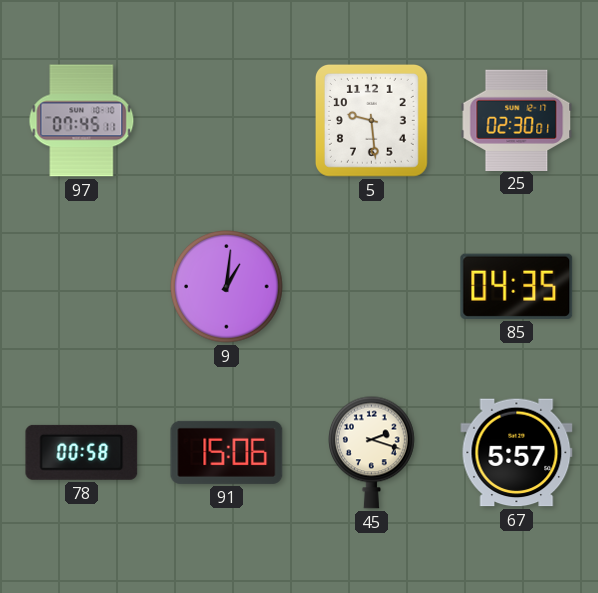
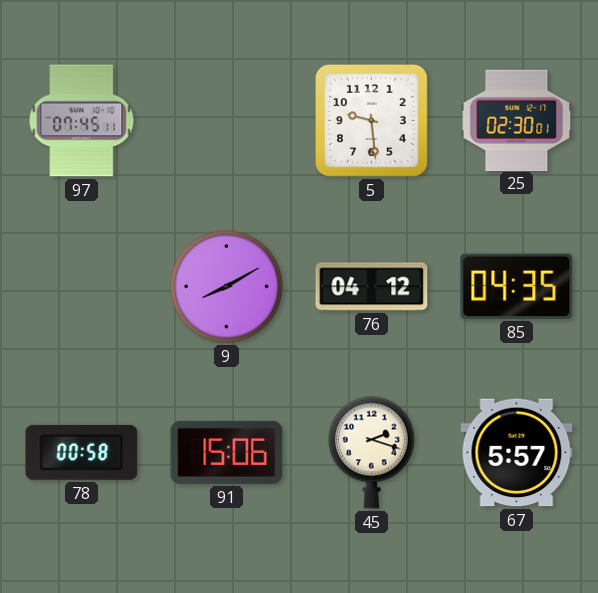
9: 1:01 -> 8:10
76: none -> 04:12
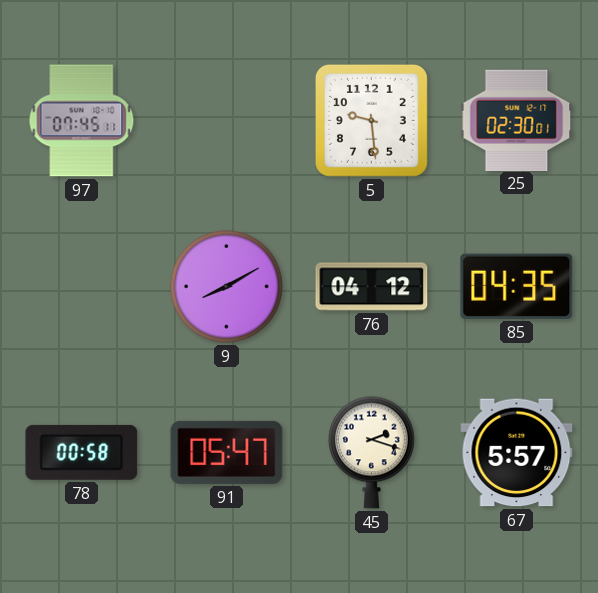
91: 15:06 -> 05:47
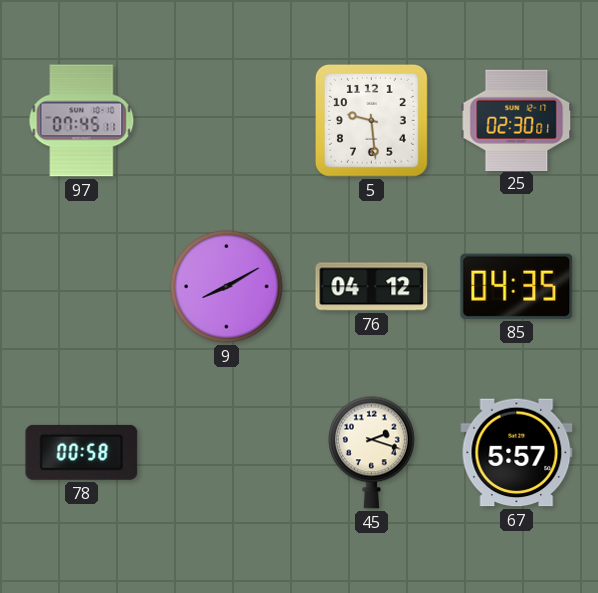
91: 05:47 -> none
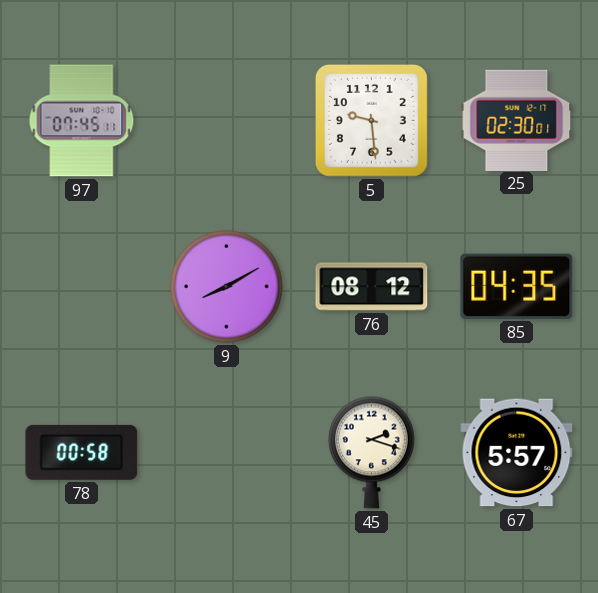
76: 04:12 -> 08:12
